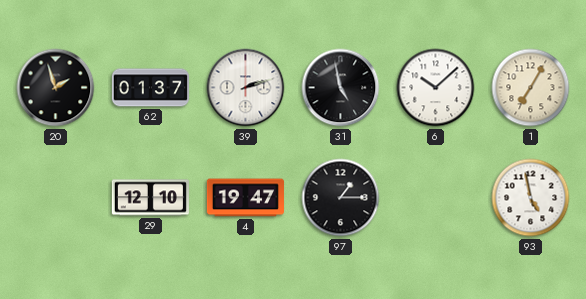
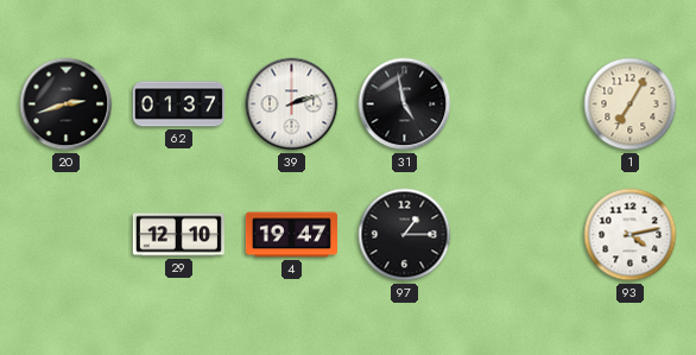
20: 1:57 -> 2:42
6: 10:08 -> none
93: 4:58 -> 4:13
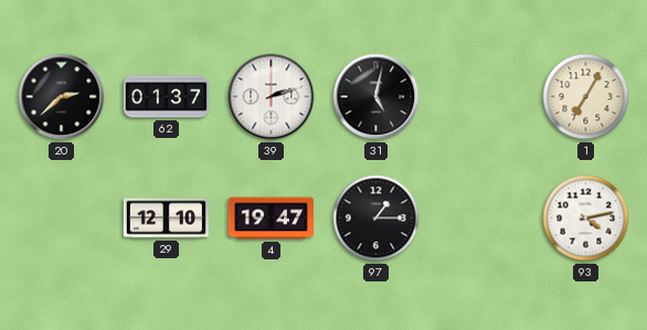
20: 2:42 -> 2:38
31: 4:58 -> 5:02
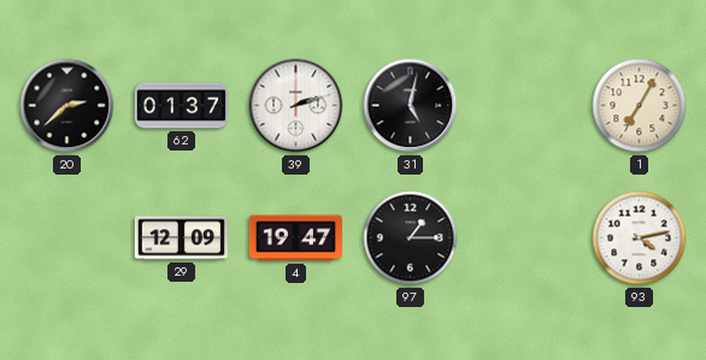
29: 12:10 -> 12:09
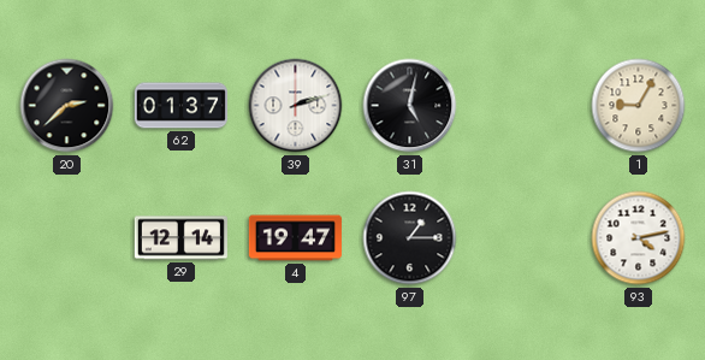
1: 7:05 -> 9:05
29: 12:09 -> 12:14
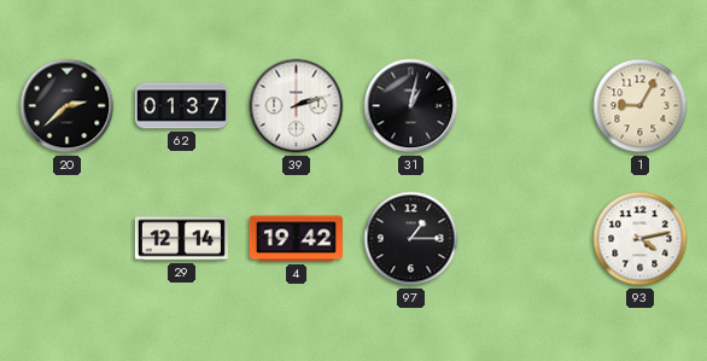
31: 5:02 -> 1:02
4: 19:47 -> 19:42
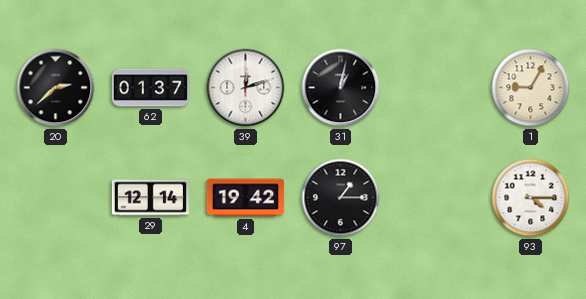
39: 2:12 -> 12:12
93: 4:13 -> 4:15
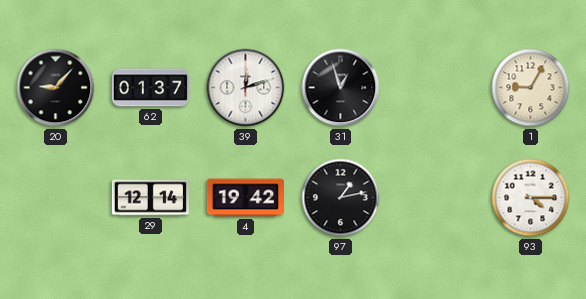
20: 2:38 -> 9:07
31: 1:02 -> 12:57
97: 1:15 -> 1:13
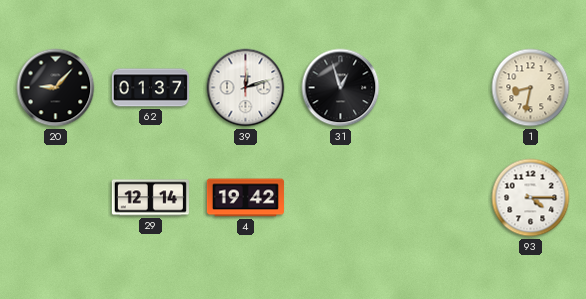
1: 9:05 -> 8:32
97: 1:13 -> none
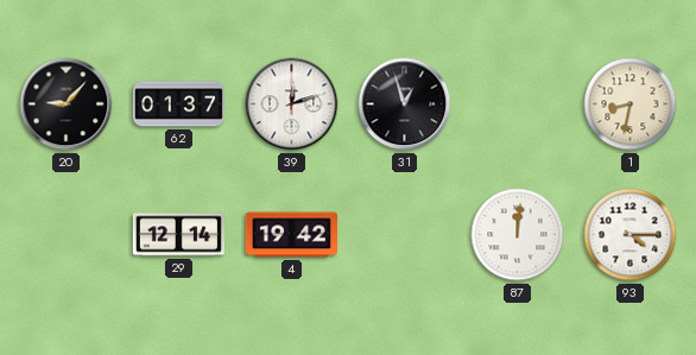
87: none -> 12:01
